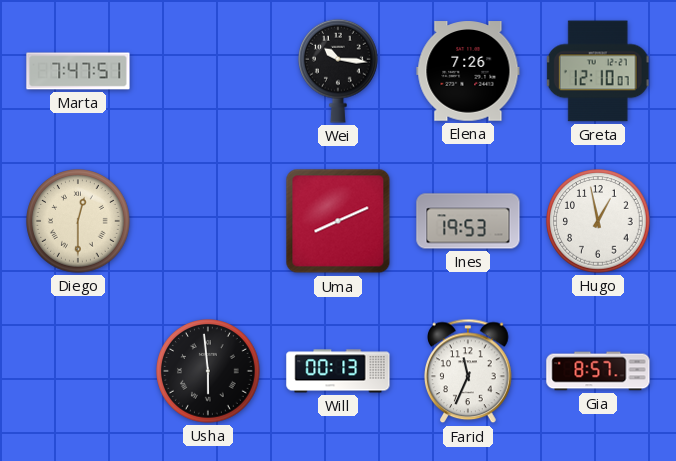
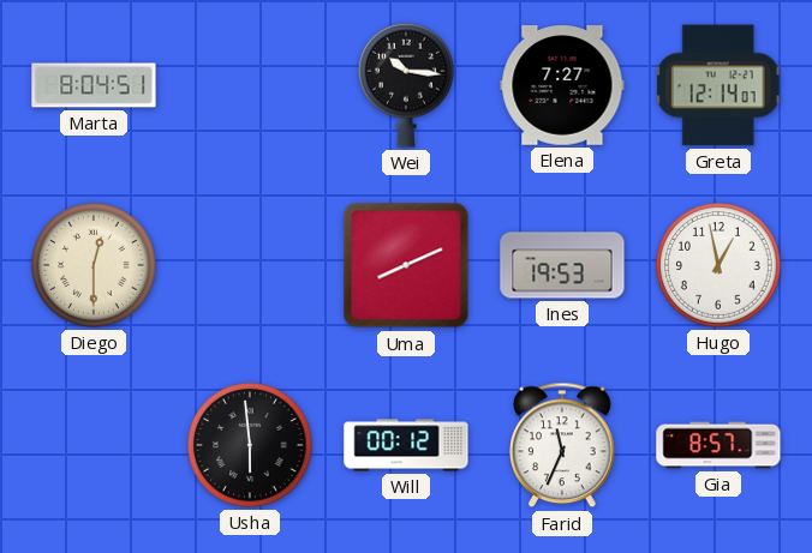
Marta: 7:47 -> 8:04
Elena: 7:26 -> 7:27
Greta: 12:10 -> 12:14
Will: 00:13 -> 00:12
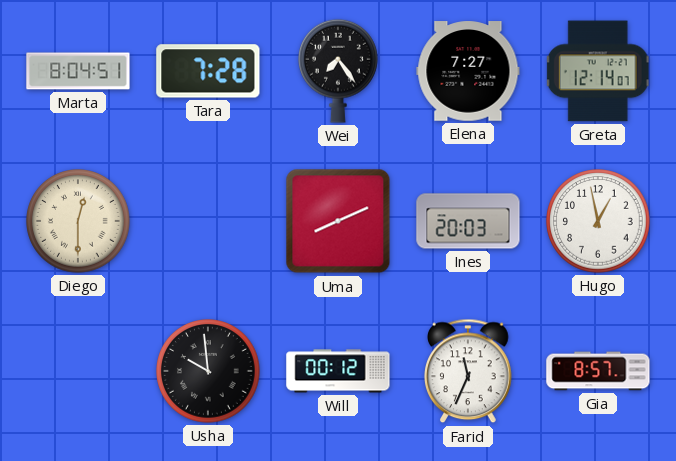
Tara: none -> 7:28
Wei: 10:16 -> 7:24
Ines: 19:53 -> 20:03
Usha: 5:59 -> 9:59
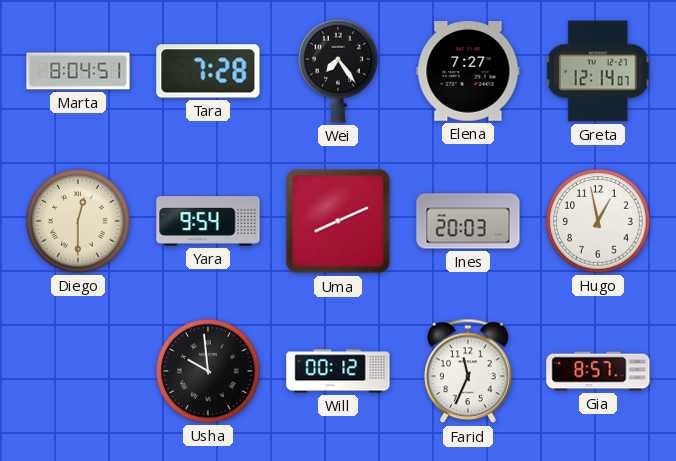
Yara: none -> 9:54
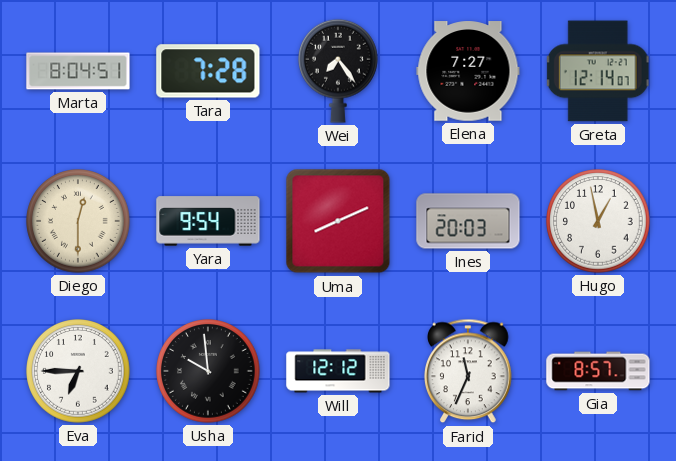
Eva: none -> 6:45
Will: 00:12 -> 12:12
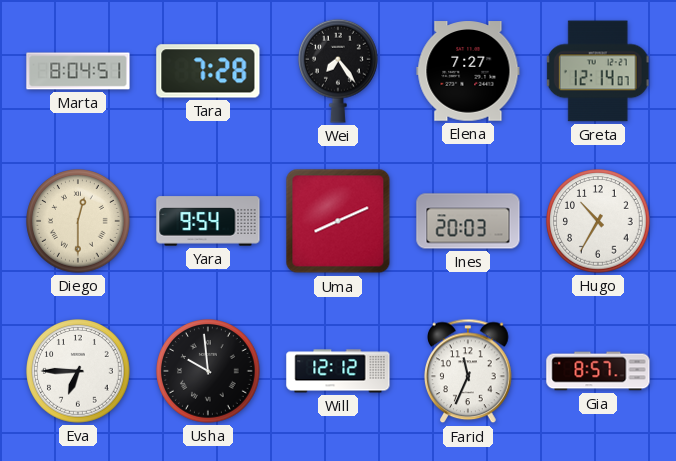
Hugo: 12:58 -> 10:35
